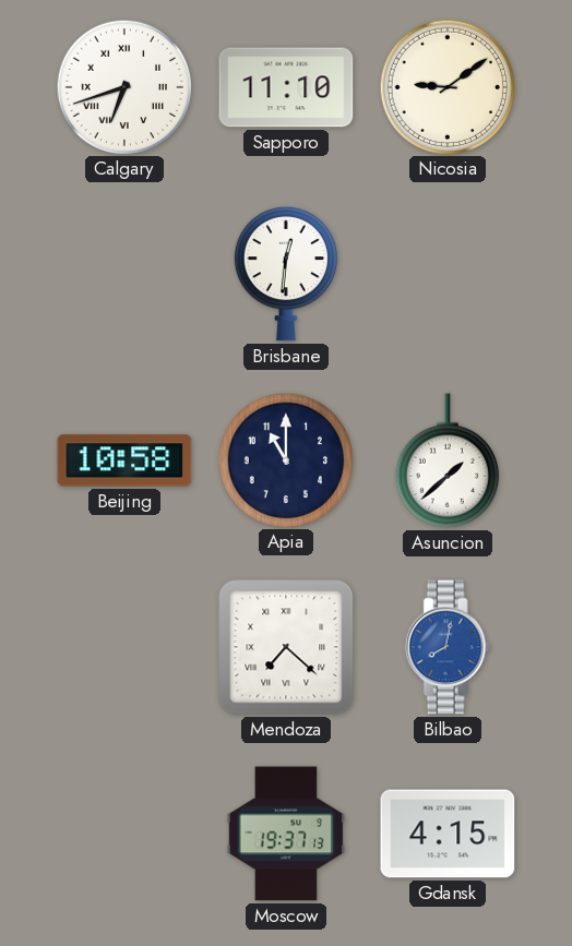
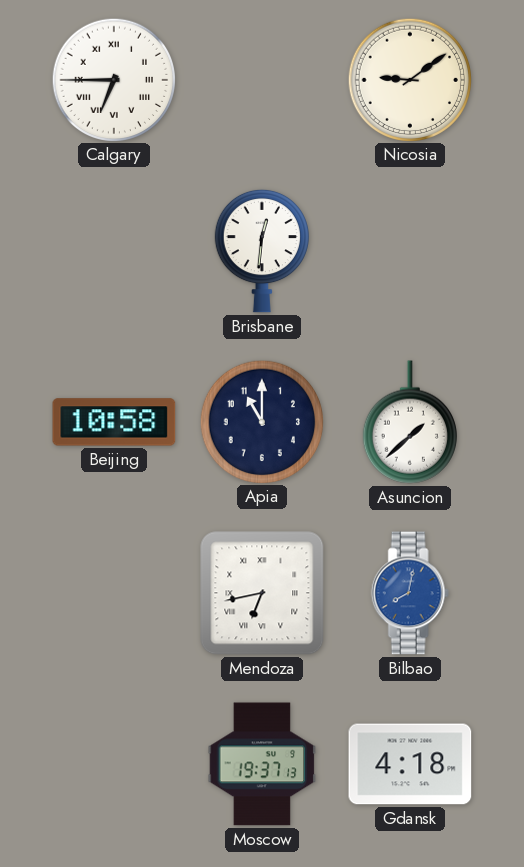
Calgary: 6:42 -> 6:45
Sapporo: 11:10 -> none
Mendoza: 7:22 -> 6:43
Gdansk: 4:15 -> 4:18
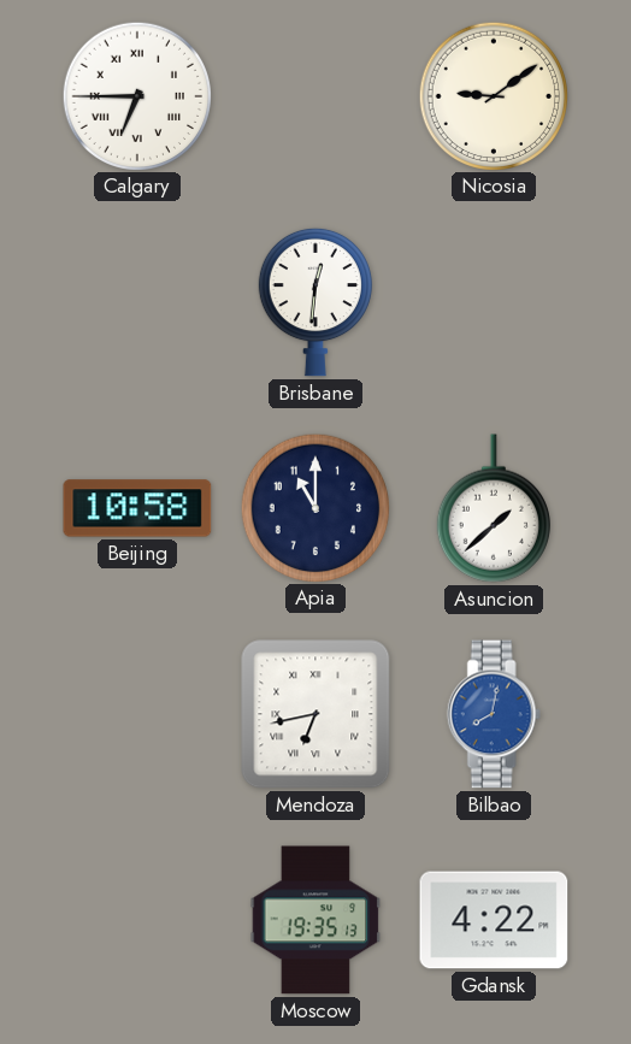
Moscow: 19:37 -> 19:35
Gdansk: 4:18 -> 4:22
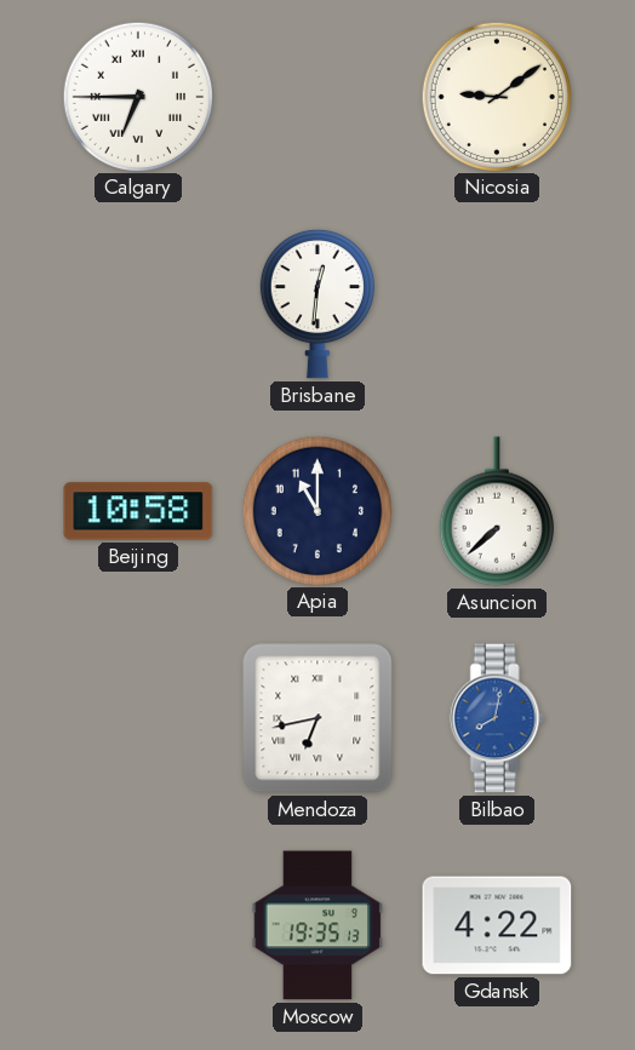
Asuncion: 1:38 -> 7:38
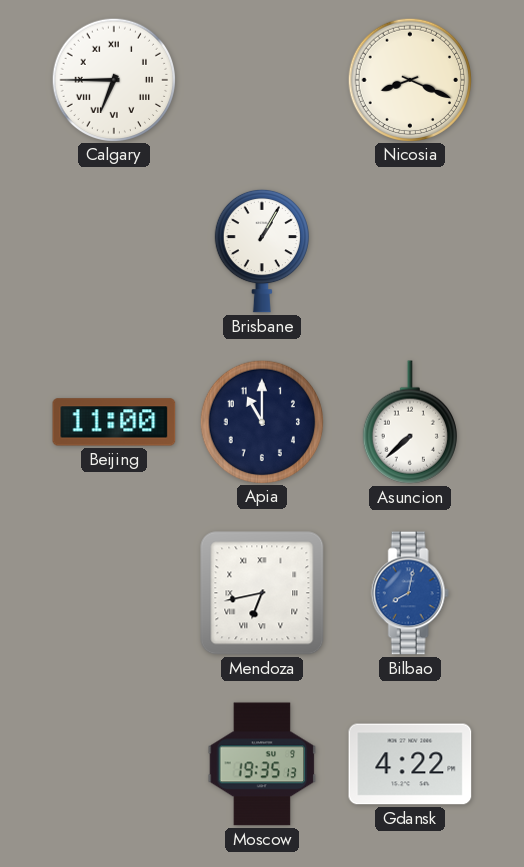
Nicosia: 9:09 -> 8:19
Brisbane: 12:31 -> 1:05
Beijing: 10:58 -> 11:00
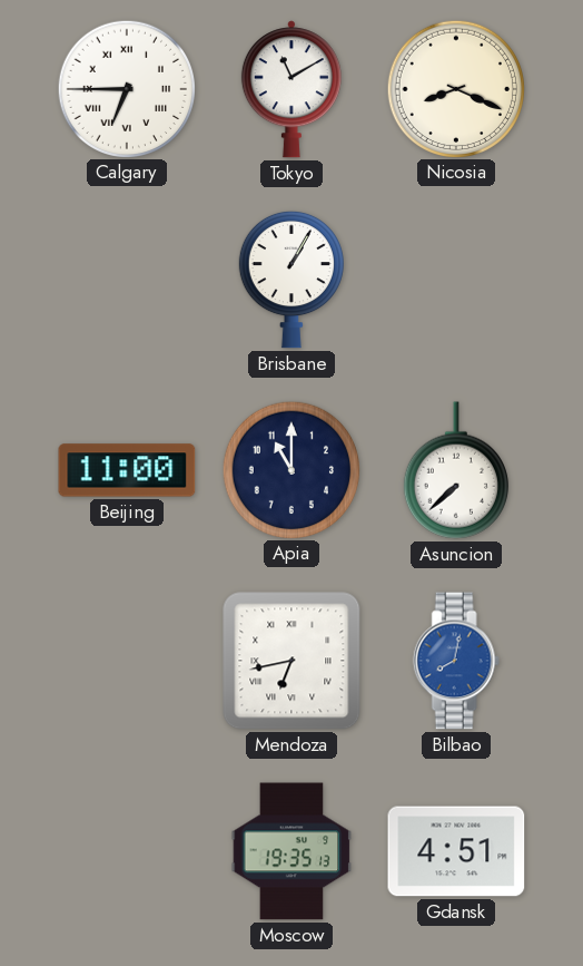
Tokyo: none -> 11:10
Gdansk: 4:22 -> 4:51
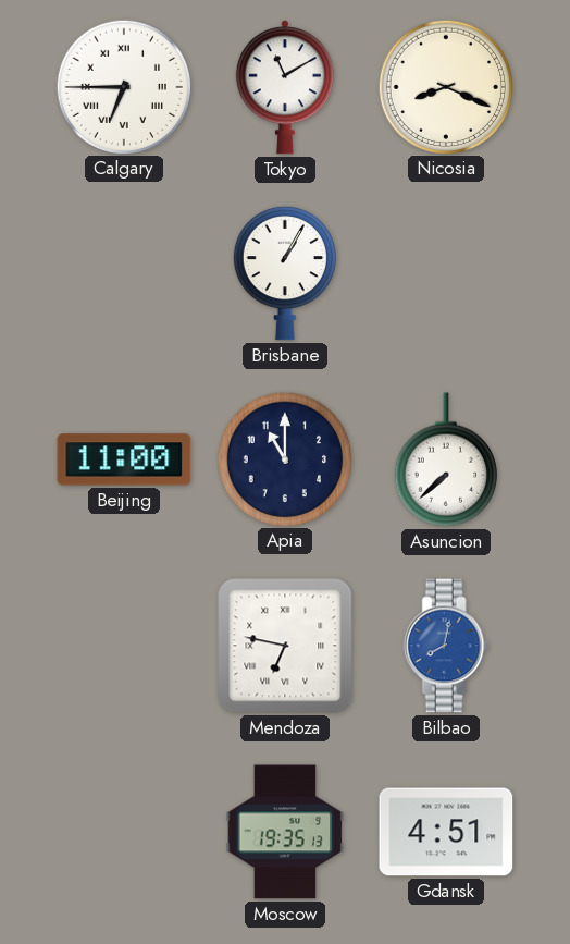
Mendoza: 6:43 -> 6:47
